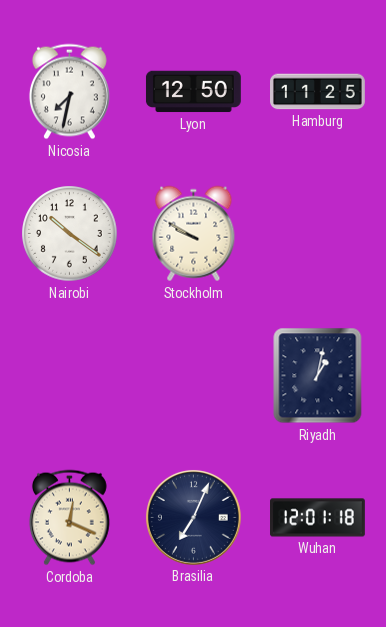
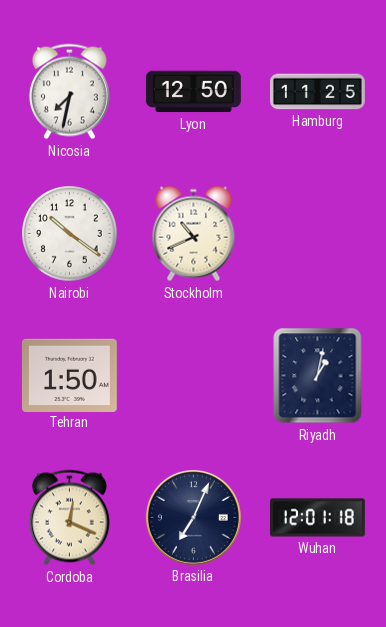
Stockholm: 9:50 -> 10:41
Tehran: none -> 1:50
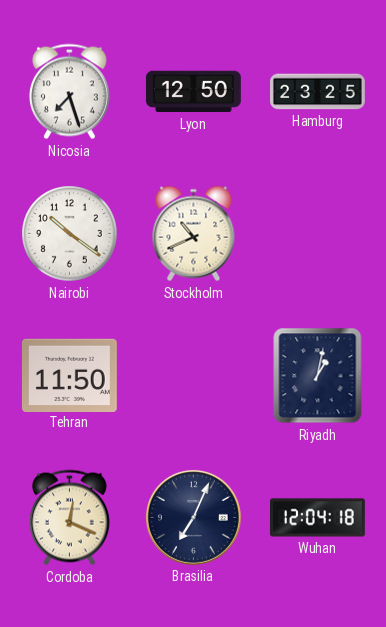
Nicosia: 7:32 -> 7:27
Hamburg: 11:25 -> 23:25
Tehran: 1:50 -> 11:50
Wuhan: 12:01 -> 12:04
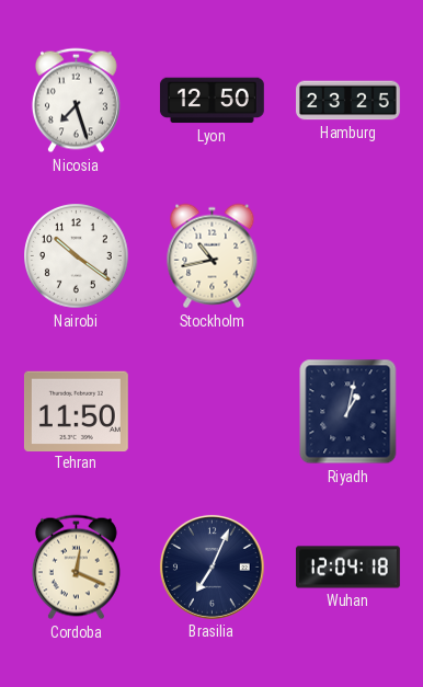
Stockholm: 10:41 -> 10:43
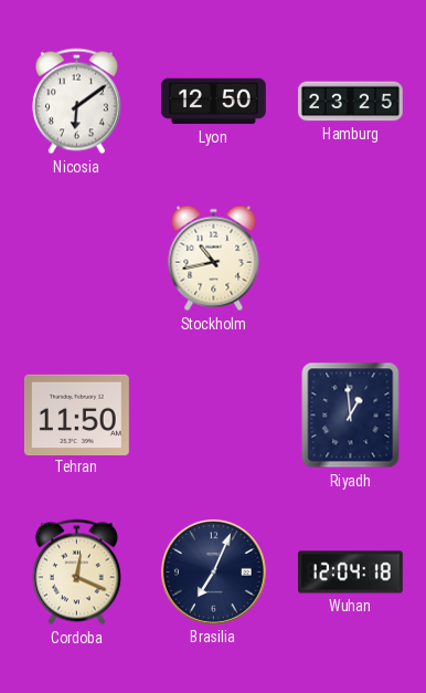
Nicosia: 7:27 -> 6:09
Nairobi: 10:21 -> none
Riyadh: 1:02 -> 12:59
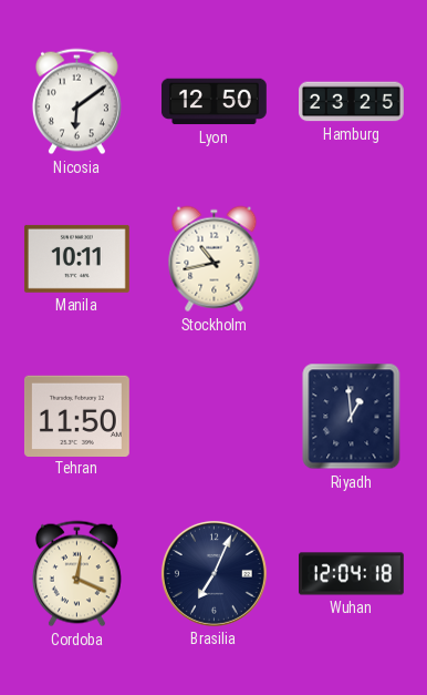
Manila: none -> 10:11
